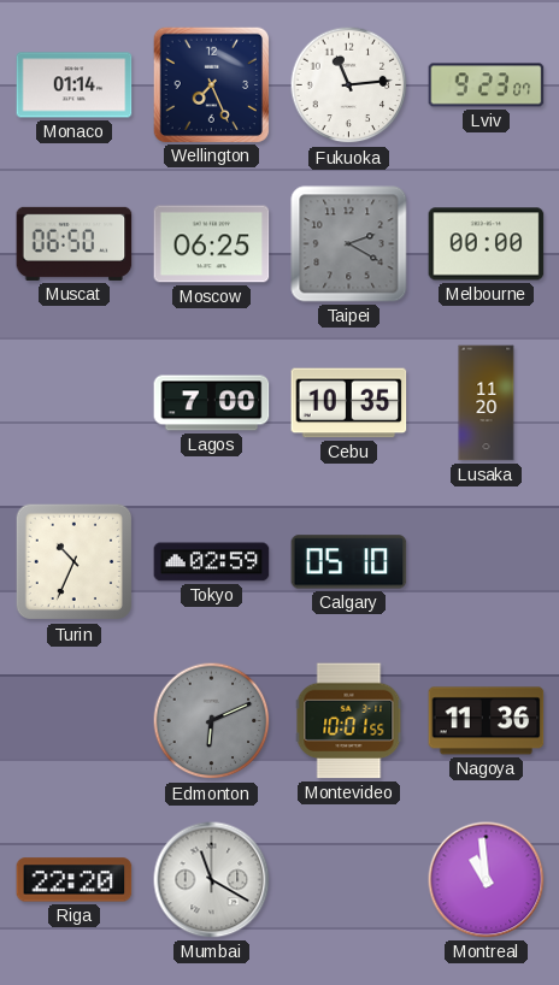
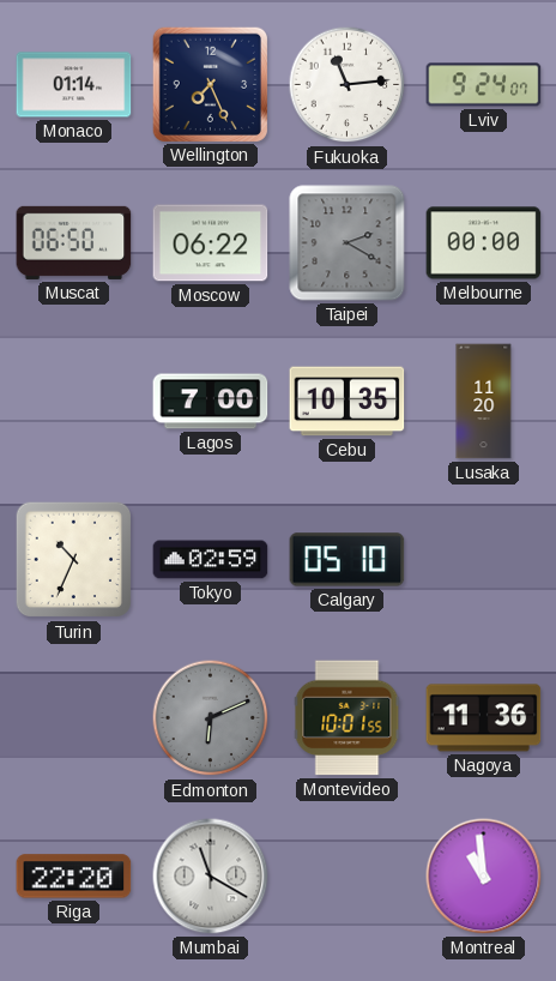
Lviv: 9:23 -> 9:24
Moscow: 06:25 -> 06:22
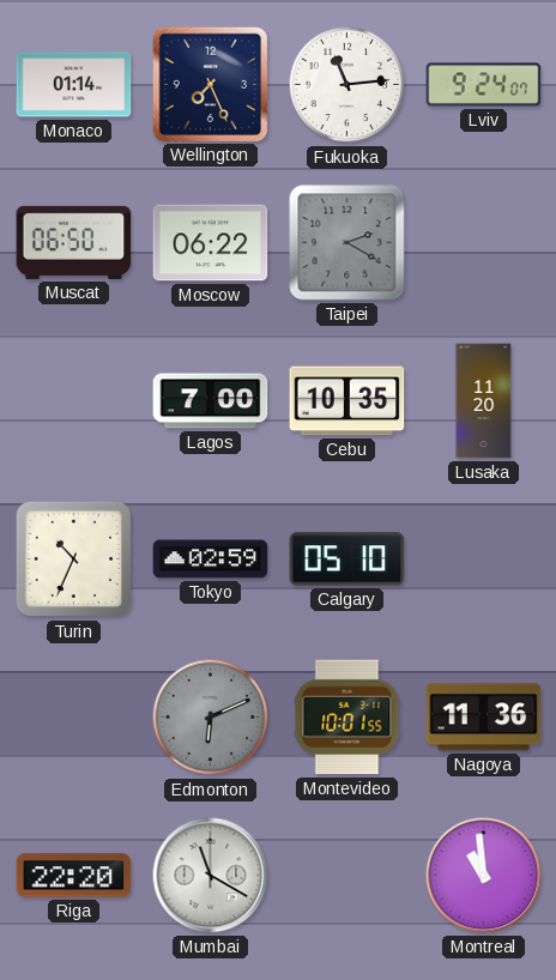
Melbourne: 00:00 -> none
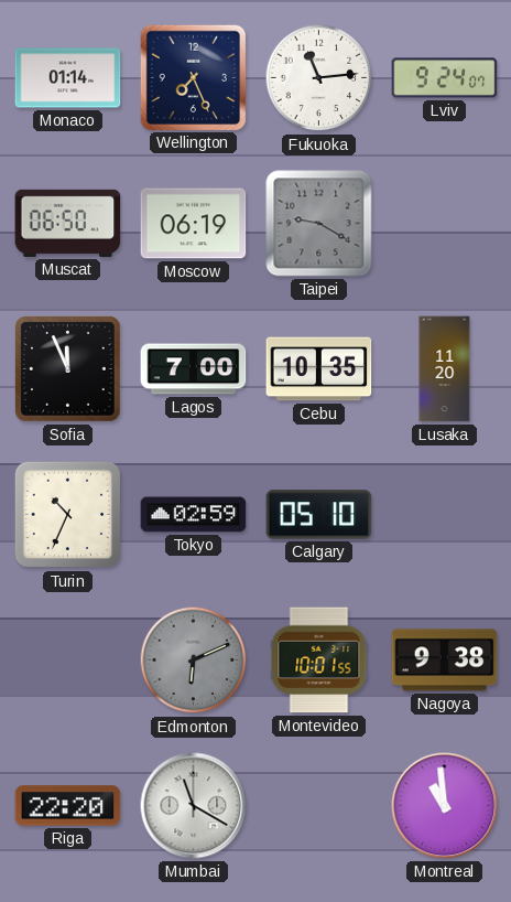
Moscow: 06:22 -> 06:19
Taipei: 2:20 -> 9:20
Sofia: none -> 11:56
Nagoya: 11:36 -> 9:38
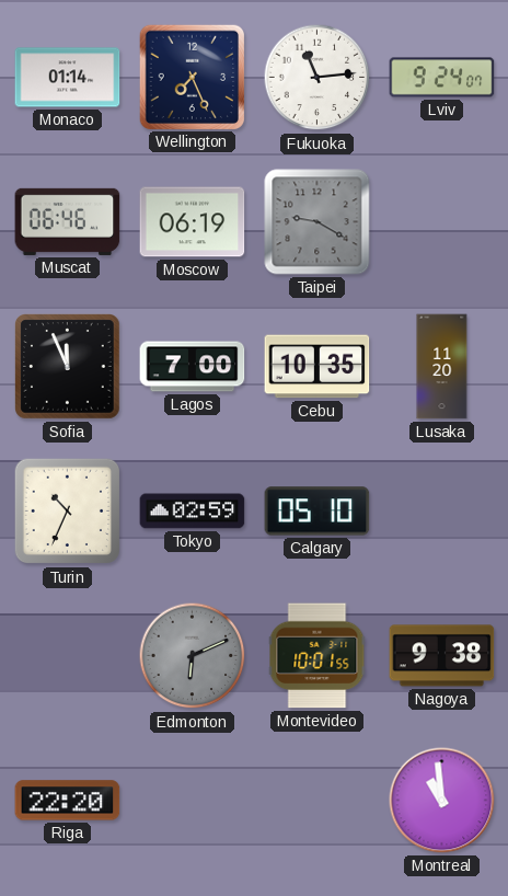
Muscat: 06:50 -> 06:46
Mumbai: 11:20 -> none
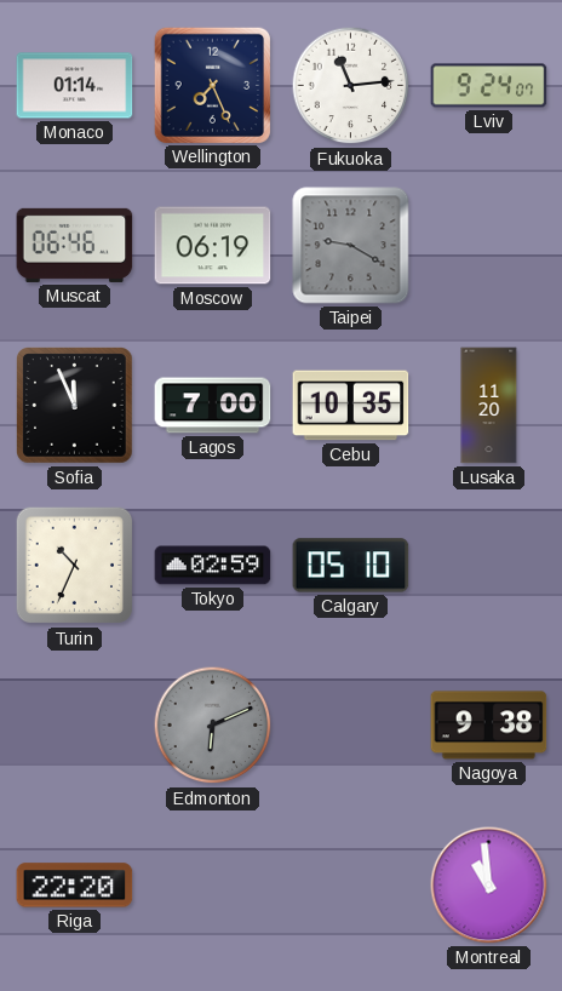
Montevideo: 10:01 -> none
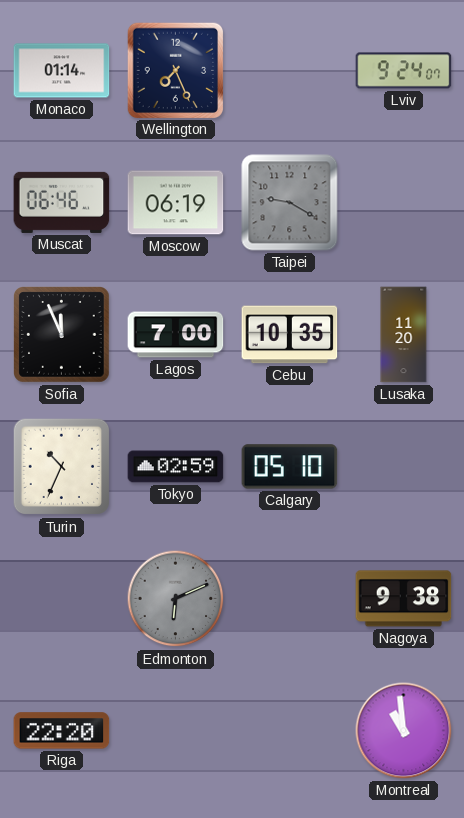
Fukuoka: 11:14 -> none
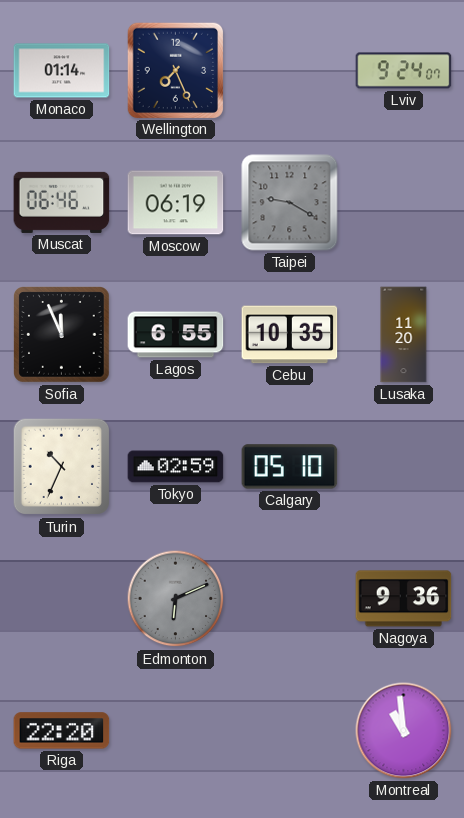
Lagos: 7:00 -> 6:55
Nagoya: 9:38 -> 9:36
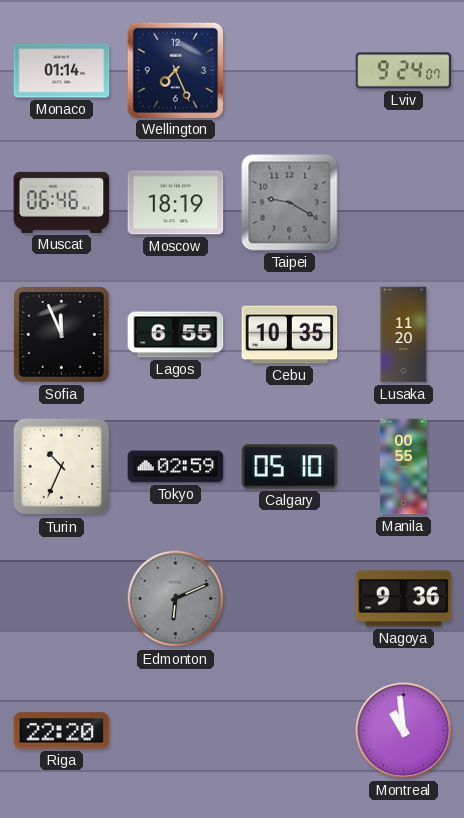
Moscow: 06:19 -> 18:19
Manila: none -> 00:55
